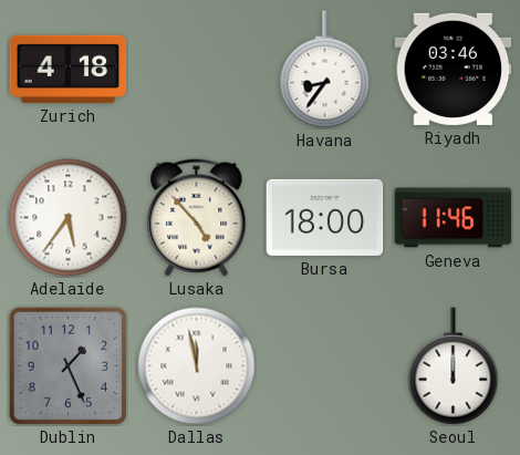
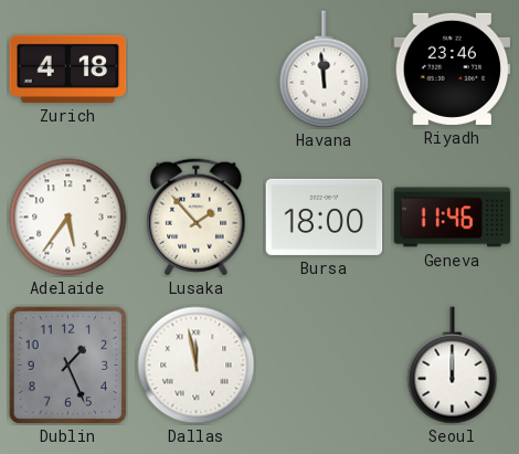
Havana: 8:36 -> 11:59
Riyadh: 03:46 -> 23:46
Lusaka: 4:53 -> 1:53
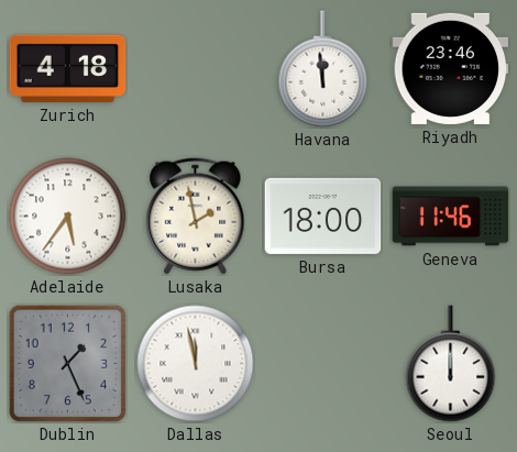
Lusaka: 1:53 -> 1:58
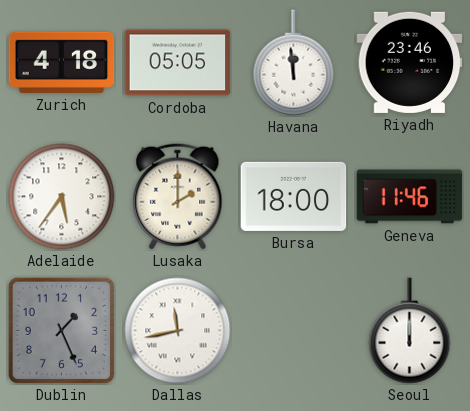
Cordoba: none -> 05:05
Lusaka: 1:58 -> 2:00
Dallas: 11:58 -> 11:43
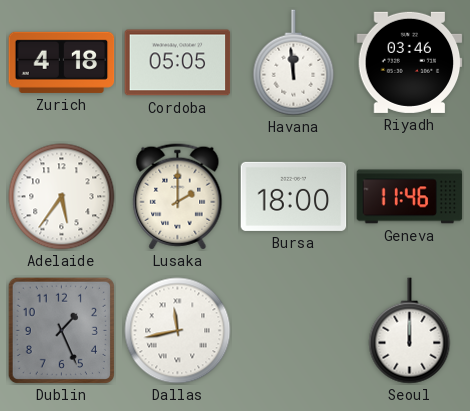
Riyadh: 23:46 -> 03:46
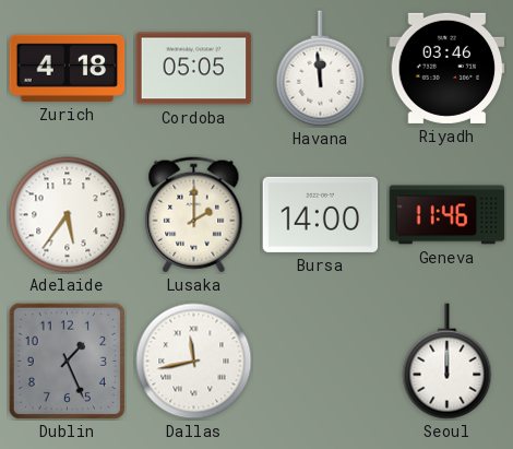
Bursa: 18:00 -> 14:00
